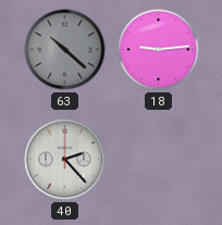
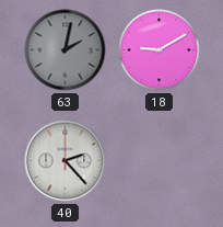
63: 10:22 -> 2:02
18: 9:14 -> 9:10
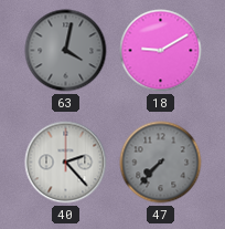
63: 2:02 -> 4:02
47: none -> 7:37
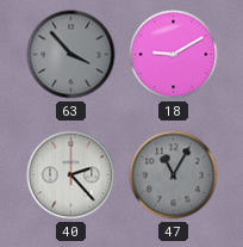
63: 4:02 -> 3:53
47: 7:37 -> 11:05
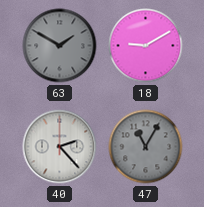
63: 3:53 -> 1:50
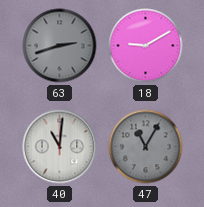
63: 1:50 -> 2:42
40: 2:23 -> 11:01
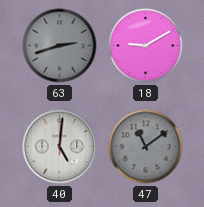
40: 11:01 -> 5:01
47: 11:05 -> 11:09
